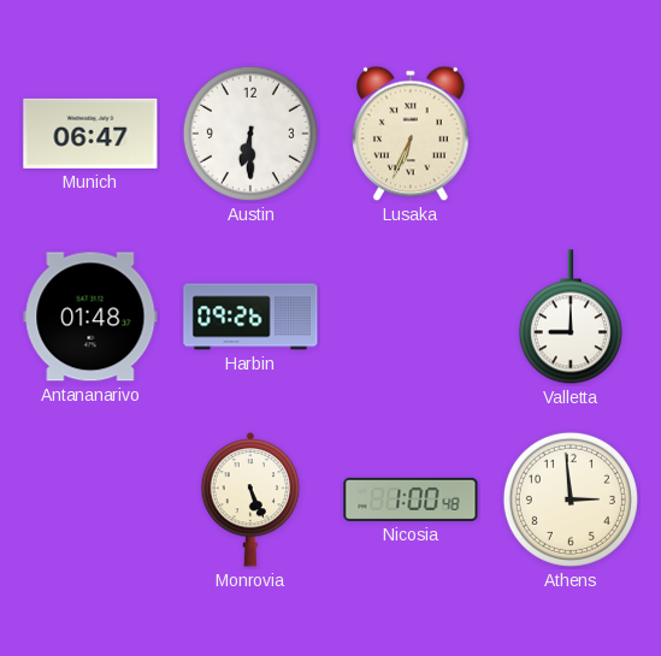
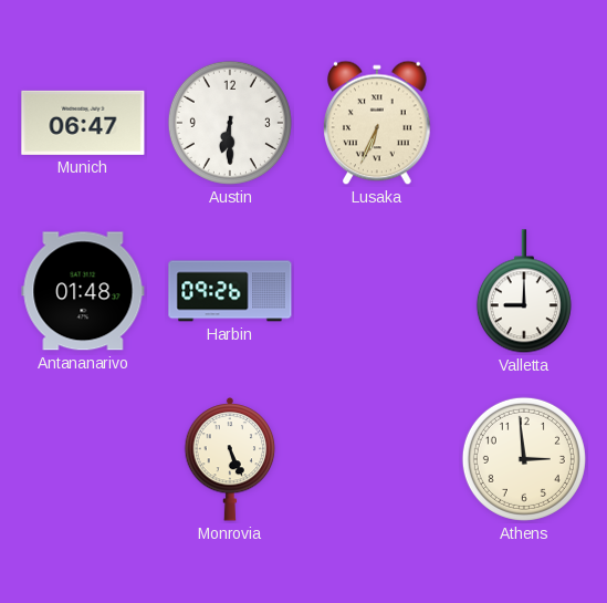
Nicosia: 1:00 -> none
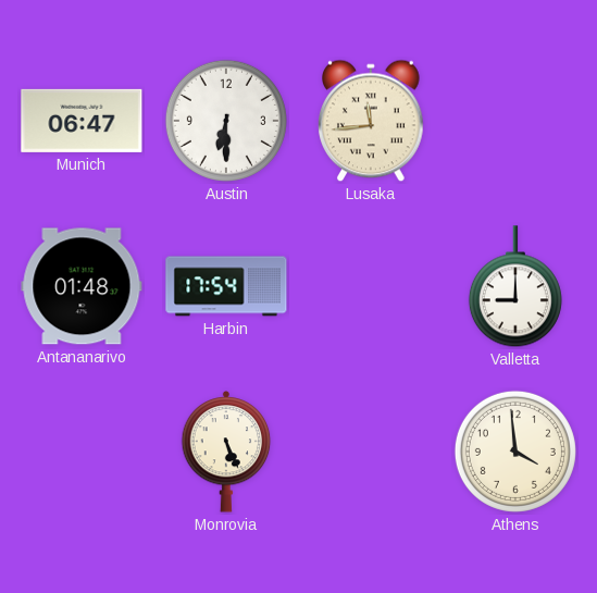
Lusaka: 6:34 -> 11:44
Harbin: 09:26 -> 17:54
Athens: 2:59 -> 3:59
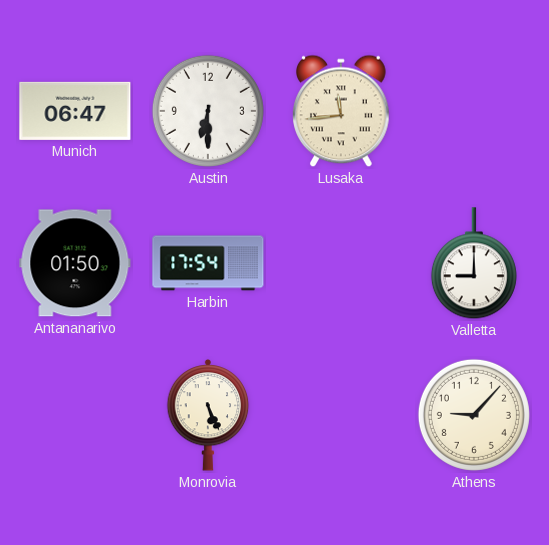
Antananarivo: 01:48 -> 01:50
Athens: 3:59 -> 9:07
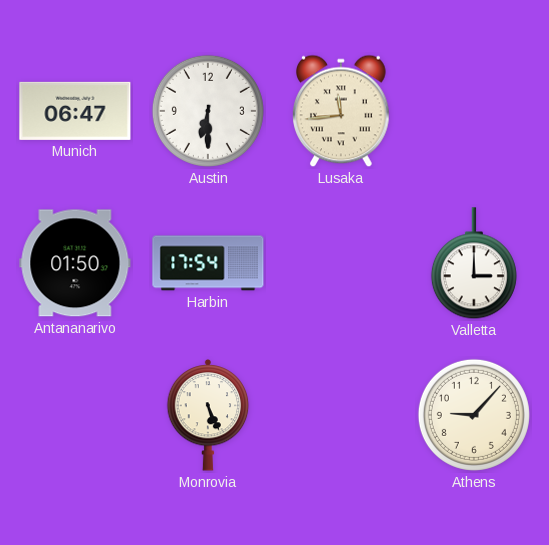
Valletta: 9:00 -> 3:00
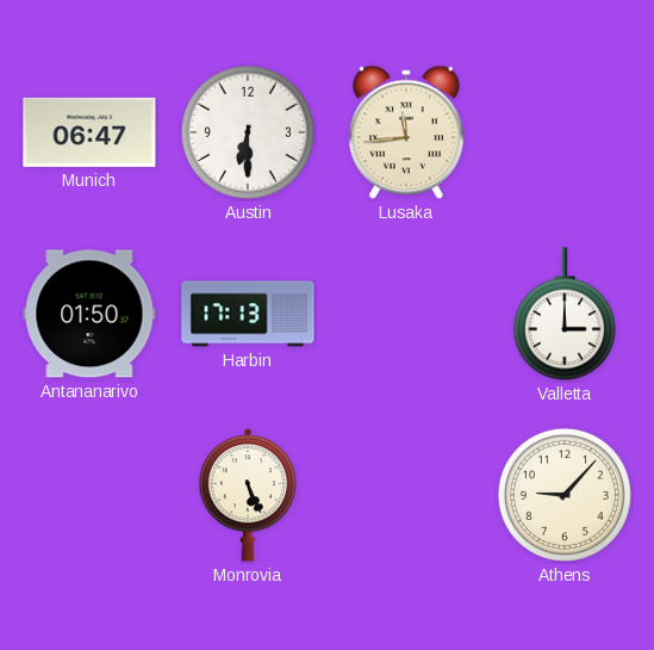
Harbin: 17:54 -> 17:13
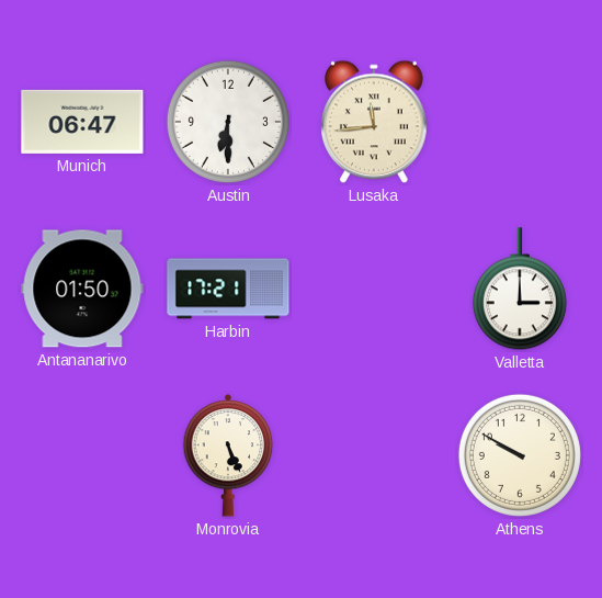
Harbin: 17:13 -> 17:21
Athens: 9:07 -> 9:50
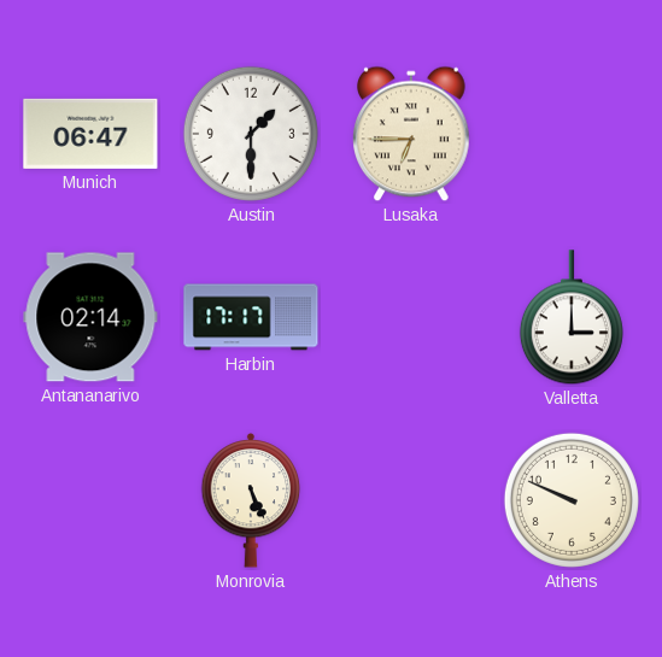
Austin: 6:30 -> 1:30
Lusaka: 11:44 -> 6:45
Antananarivo: 01:50 -> 02:14
Harbin: 17:21 -> 17:17
Athens: 9:50 -> 9:49
